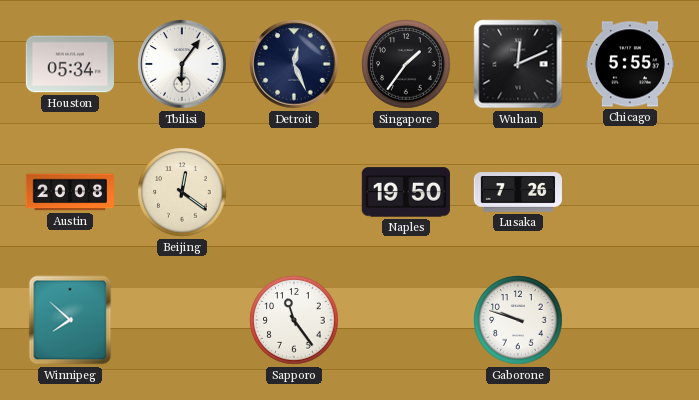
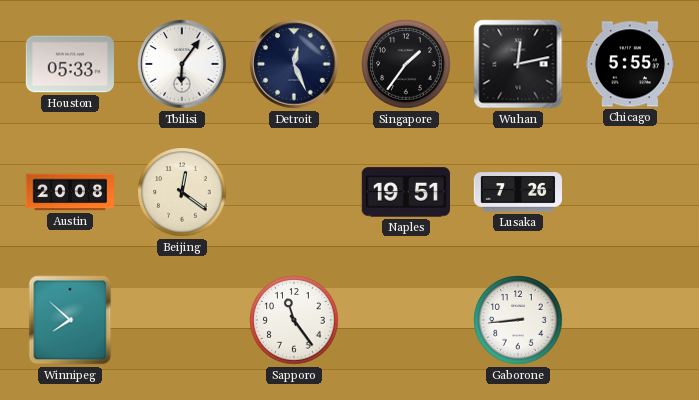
Houston: 05:34 -> 05:33
Wuhan: 12:11 -> 12:13
Naples: 19:50 -> 19:51
Gaborone: 9:48 -> 8:44
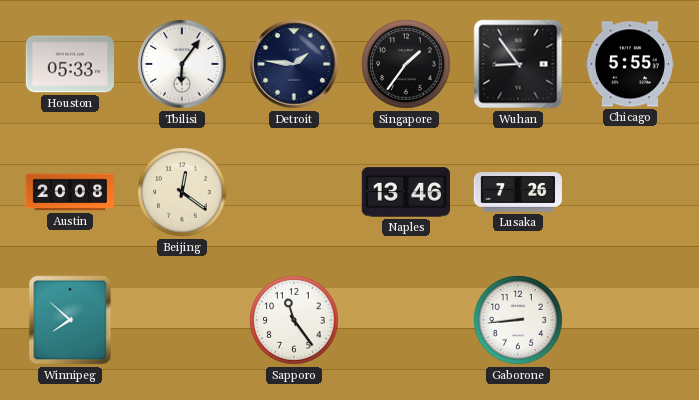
Detroit: 12:26 -> 1:46
Wuhan: 12:13 -> 8:54
Naples: 19:51 -> 13:46
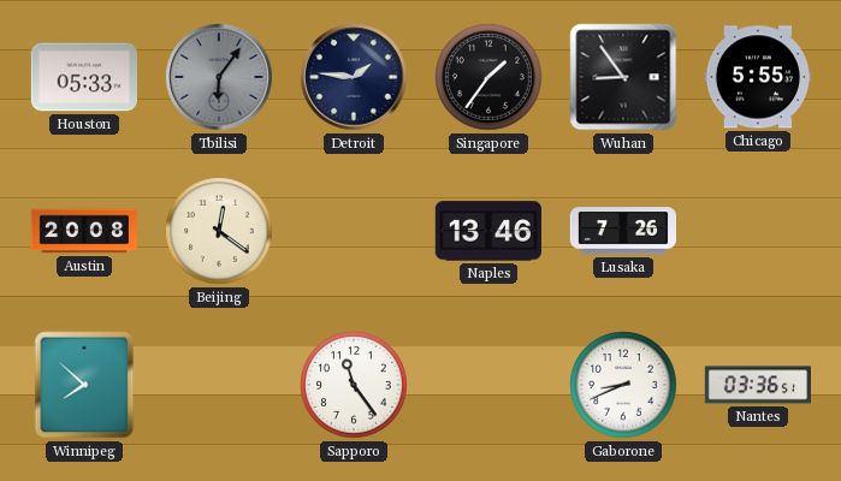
Tbilisi dial: white -> grey
Gaborone: 8:44 -> 8:41
Nantes: none -> 03:36
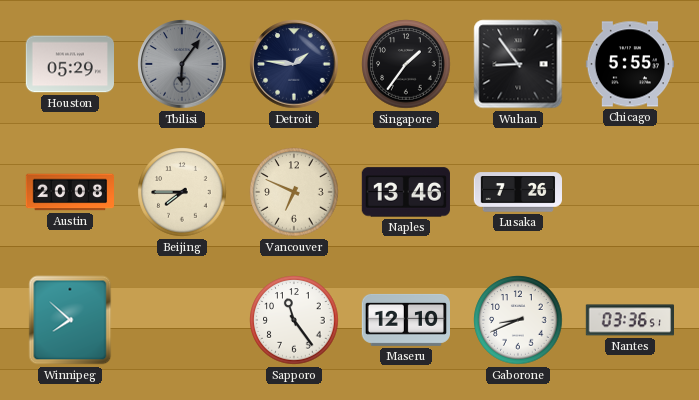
Houston: 05:33 -> 05:29
Beijing: 12:21 -> 7:45
Vancouver: none -> 6:49
Maseru: none -> 12:10
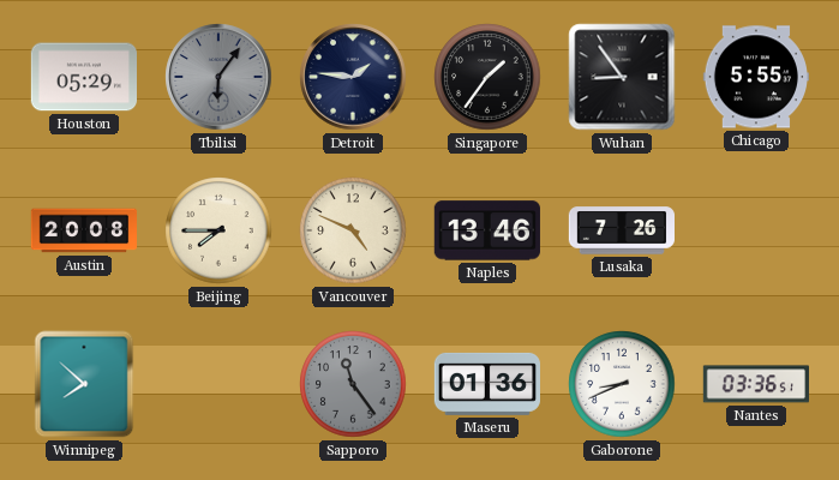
Vancouver: 6:49 -> 4:49
Sapporo dial: white -> grey
Maseru: 12:10 -> 01:36
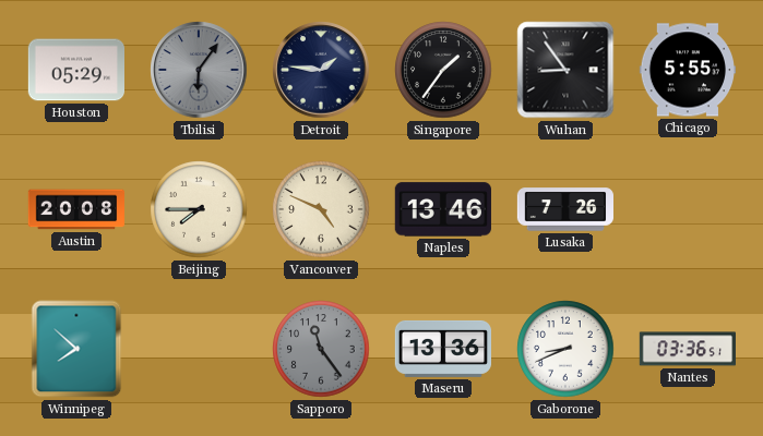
Maseru: 01:36 -> 13:36
